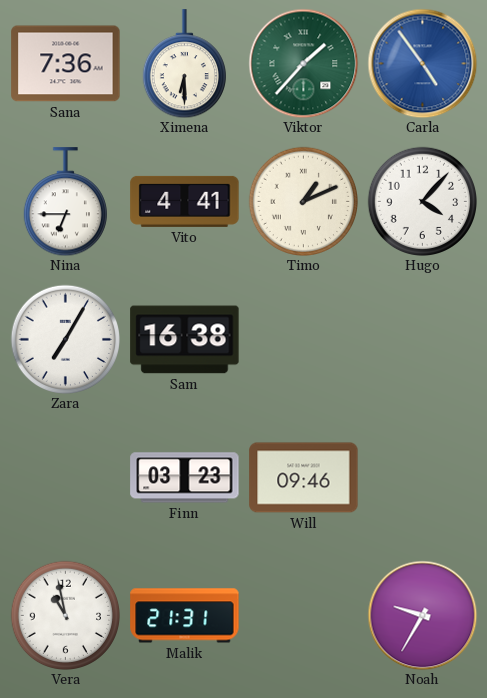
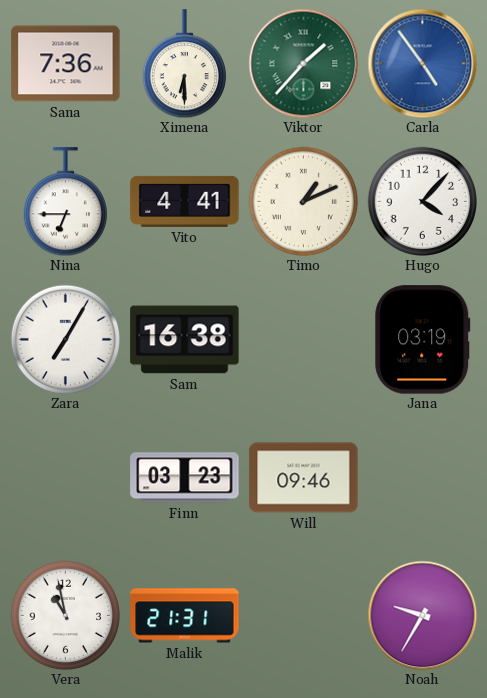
Jana: none -> 03:19
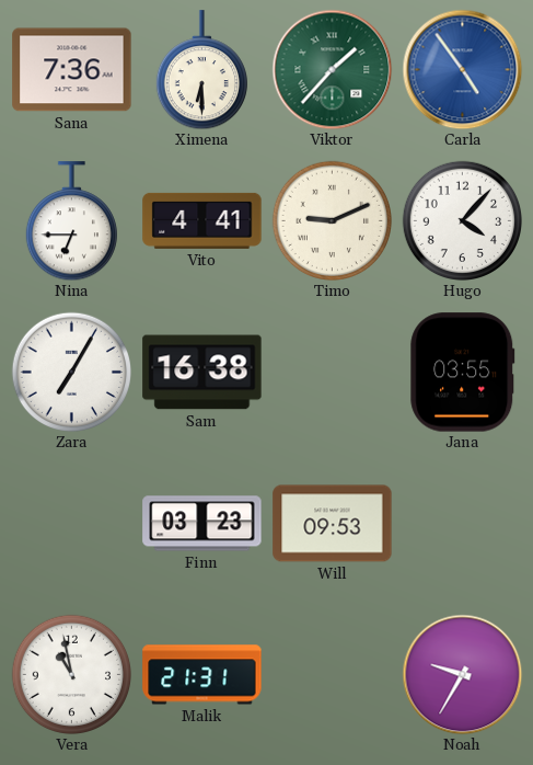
Timo: 1:11 -> 9:11
Jana: 03:19 -> 03:55
Will: 09:46 -> 09:53
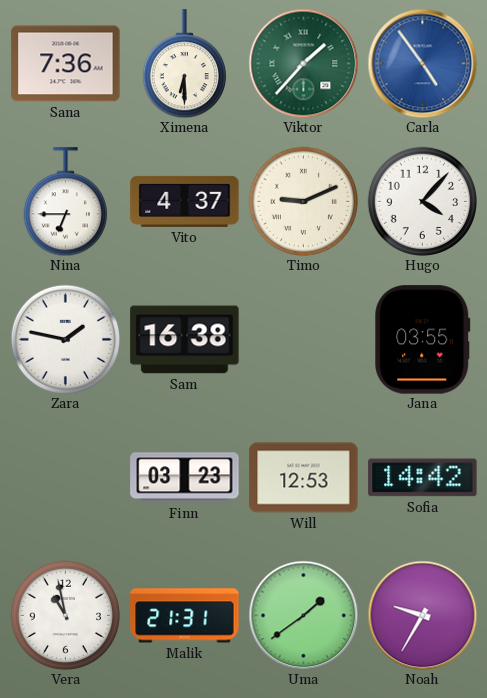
Vito: 4:41 -> 4:37
Zara: 7:05 -> 1:47
Will: 09:53 -> 12:53
Sofia: none -> 14:42
Uma: none -> 1:39
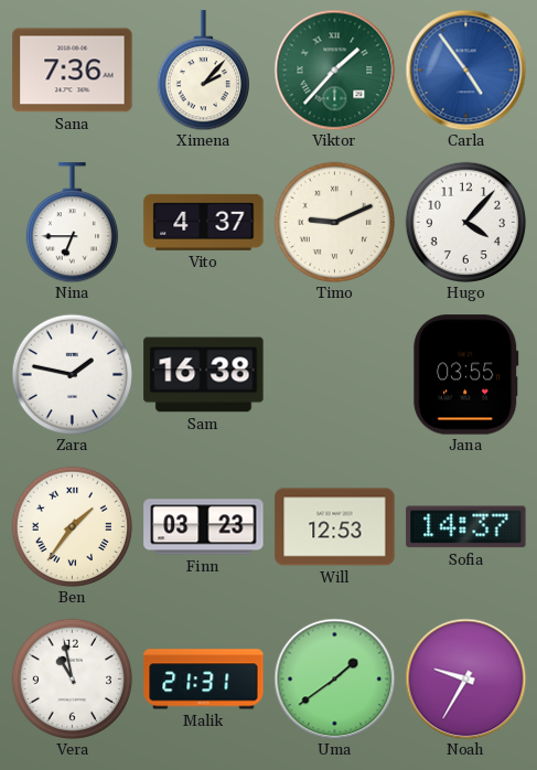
Ximena: 6:30 -> 2:07
Ben: none -> 1:36
Sofia: 14:42 -> 14:37
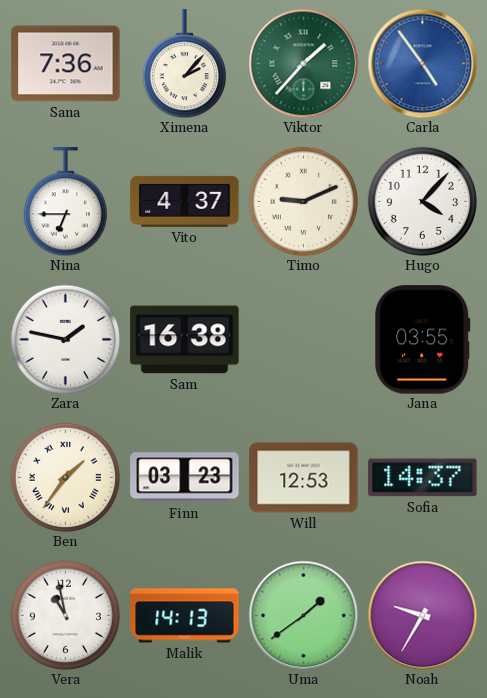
Malik: 21:31 -> 14:13
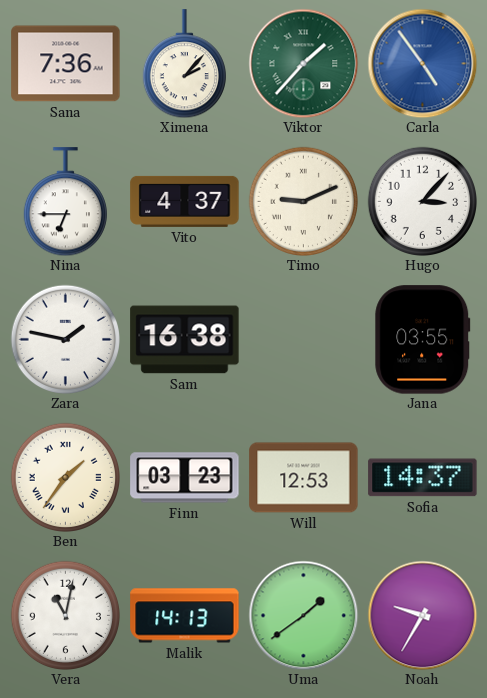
Hugo: 4:07 -> 3:07
Vera: 10:58 -> 11:02
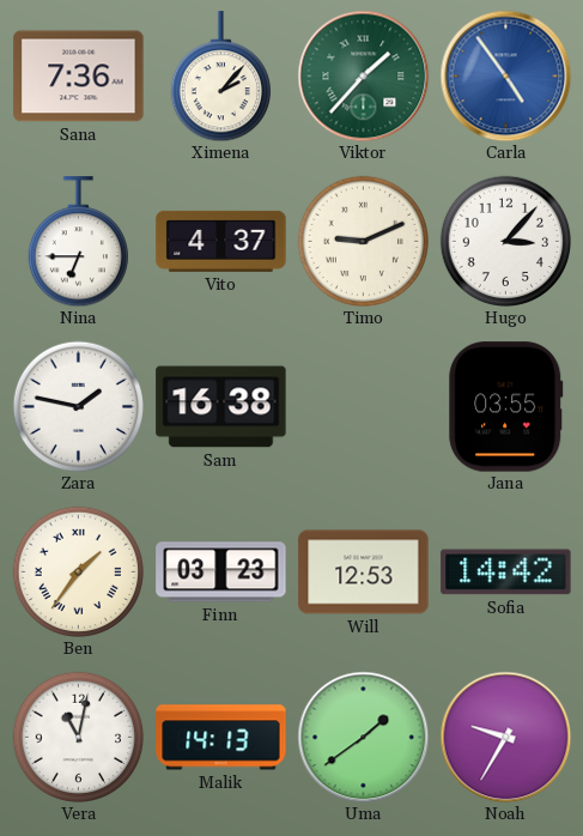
Sofia: 14:37 -> 14:42
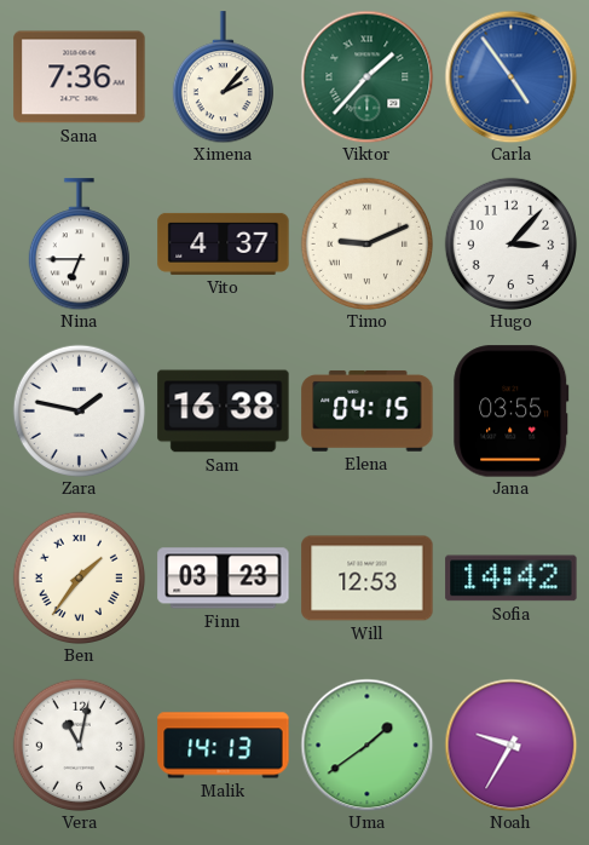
Elena: none -> 04:15
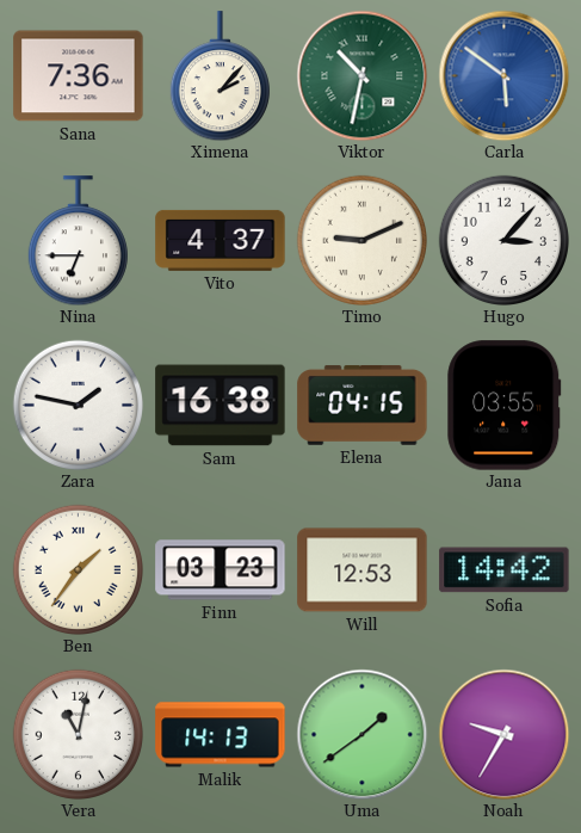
Viktor: 1:37 -> 10:32
Carla: 4:54 -> 5:51
